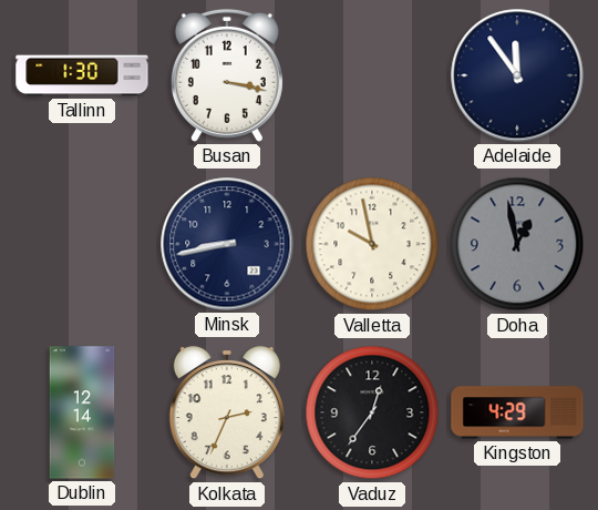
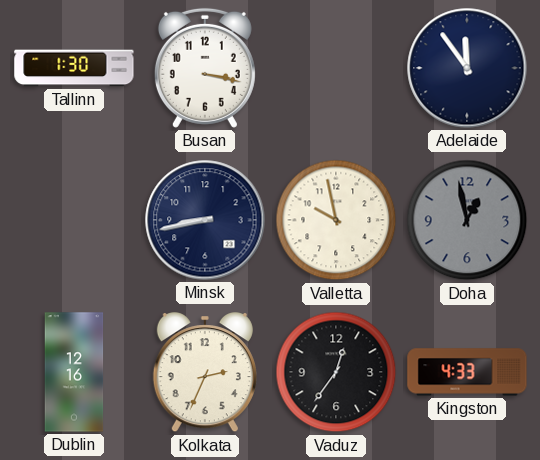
Dublin: 12:14 -> 12:16
Kingston: 4:29 -> 4:33
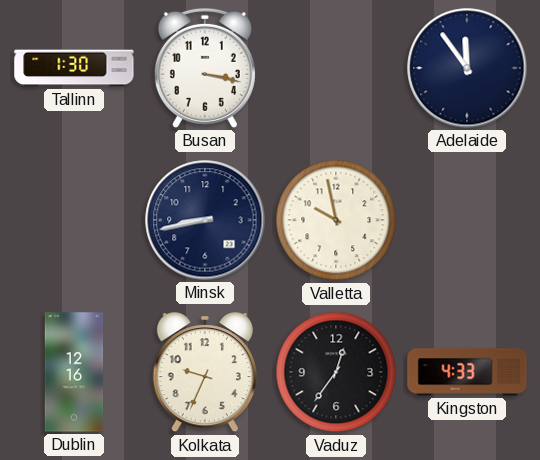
Doha: 12:58 -> none
Kolkata: 2:34 -> 9:34
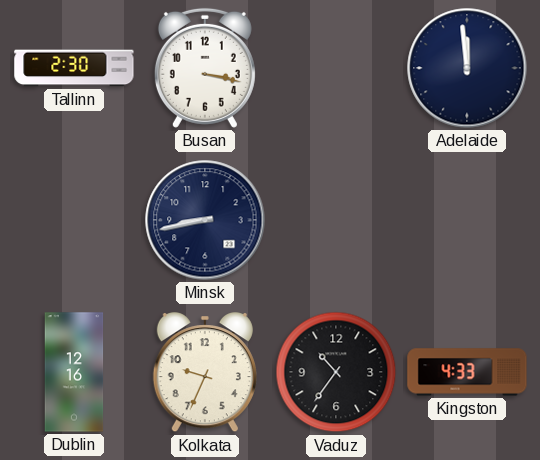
Tallinn: 1:30 -> 2:30
Adelaide: 11:54 -> 11:59
Valletta: 9:58 -> none
Vaduz: 12:36 -> 10:36
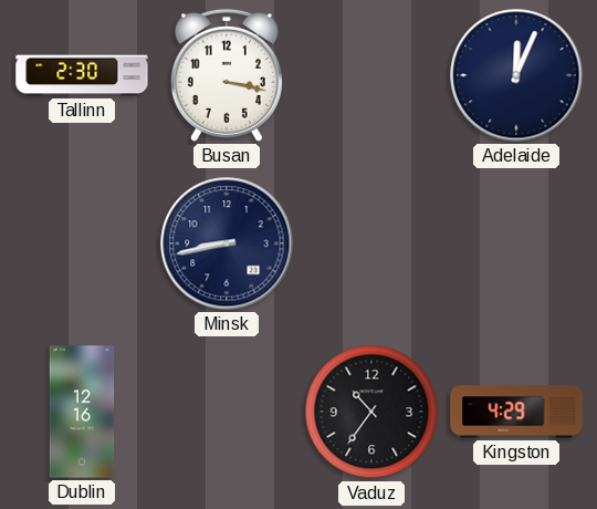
Adelaide: 11:59 -> 12:04
Kolkata: 9:34 -> none
Kingston: 4:33 -> 4:29
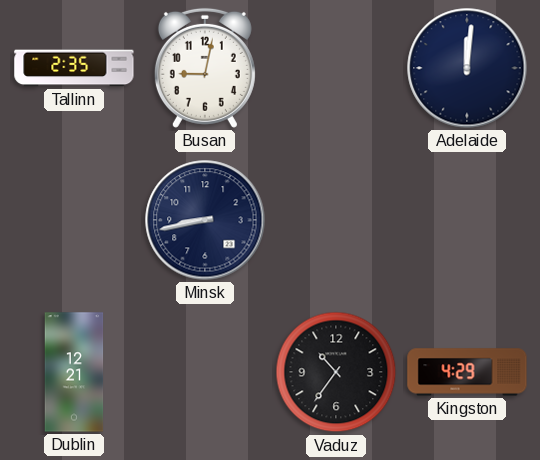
Tallinn: 2:30 -> 2:35
Busan: 3:17 -> 9:02
Adelaide: 12:04 -> 12:01
Dublin: 12:16 -> 12:21
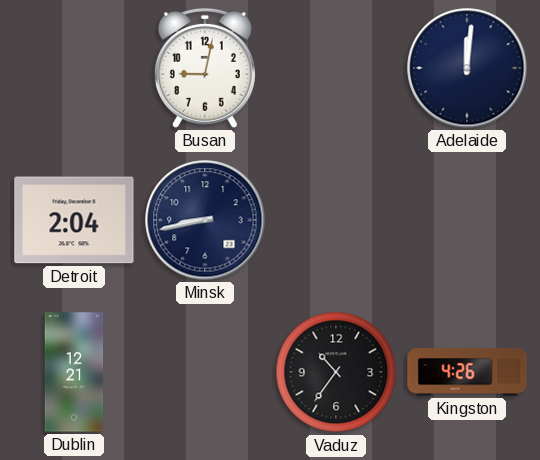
Tallinn: 2:35 -> none
Detroit: none -> 2:04
Kingston: 4:29 -> 4:26
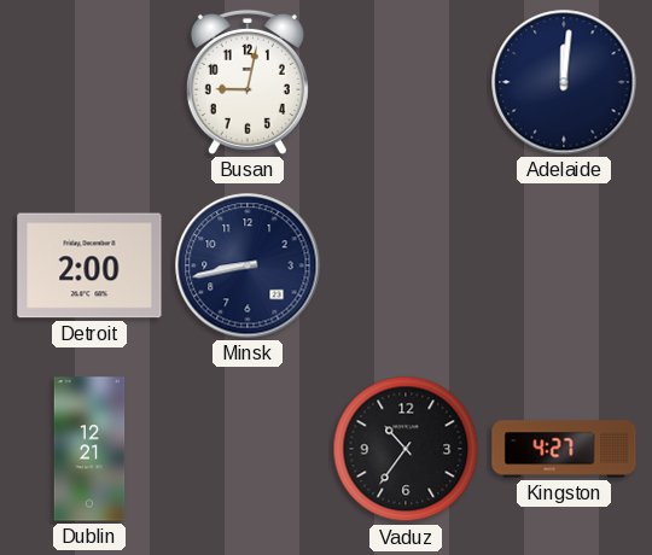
Detroit: 2:04 -> 2:00
Kingston: 4:26 -> 4:27
